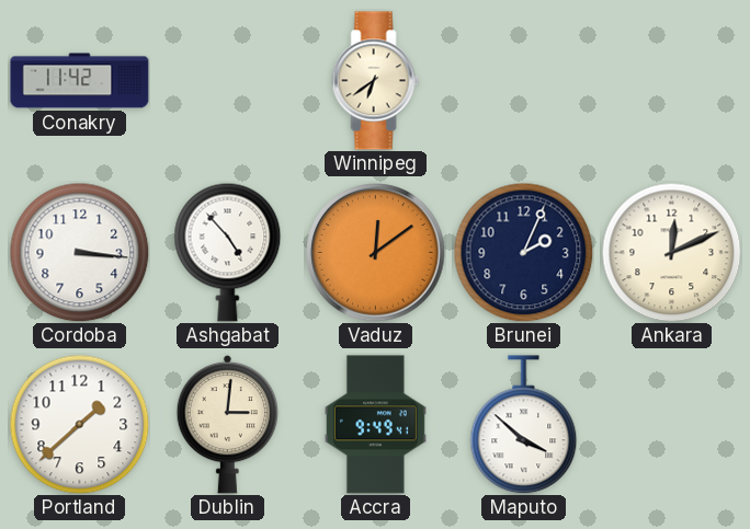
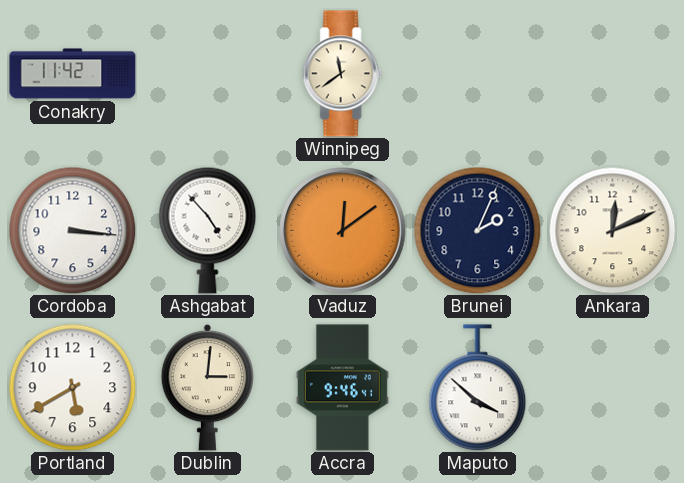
Winnipeg: 6:39 -> 11:39
Portland: 1:38 -> 5:40
Accra: 9:49 -> 9:46
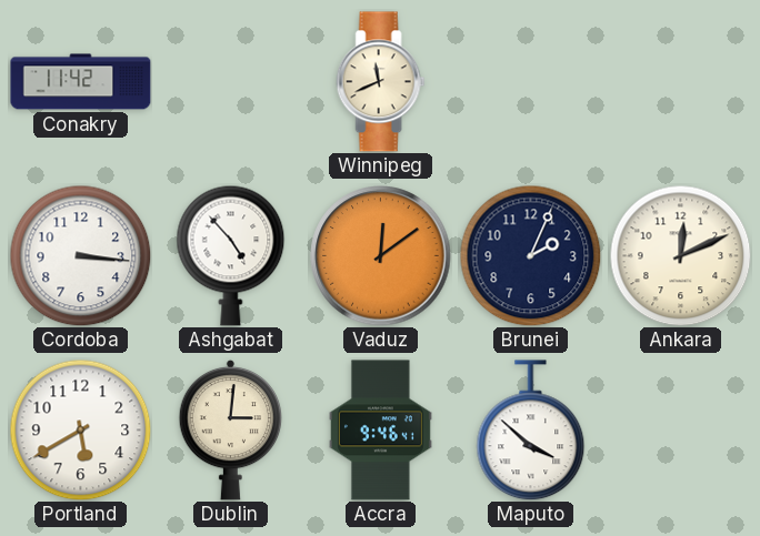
Winnipeg: 11:39 -> 11:41
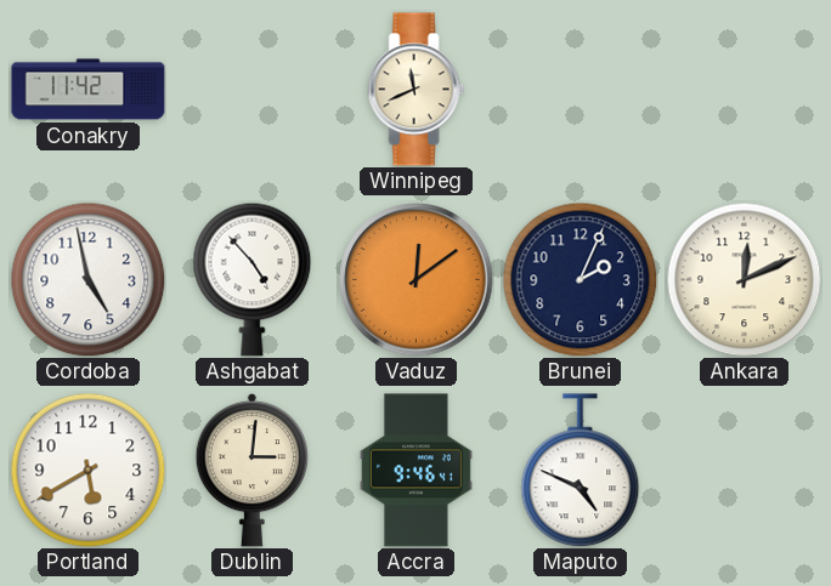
Cordoba: 3:16 -> 4:58
Maputo: 3:52 -> 4:49
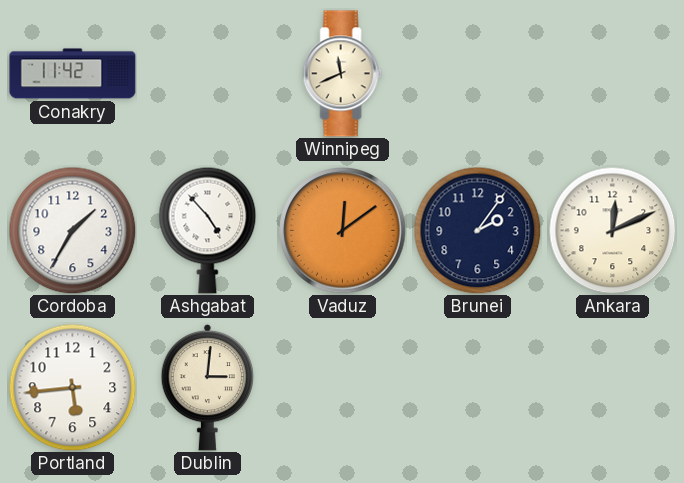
Cordoba: 4:58 -> 1:35
Brunei: 2:04 -> 2:06
Portland: 5:40 -> 5:44
Accra: 9:46 -> none
Maputo: 4:49 -> none
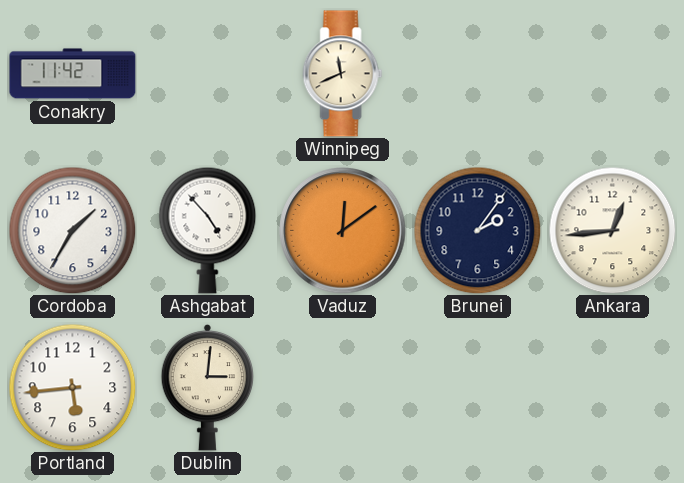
Ankara: 12:11 -> 12:44
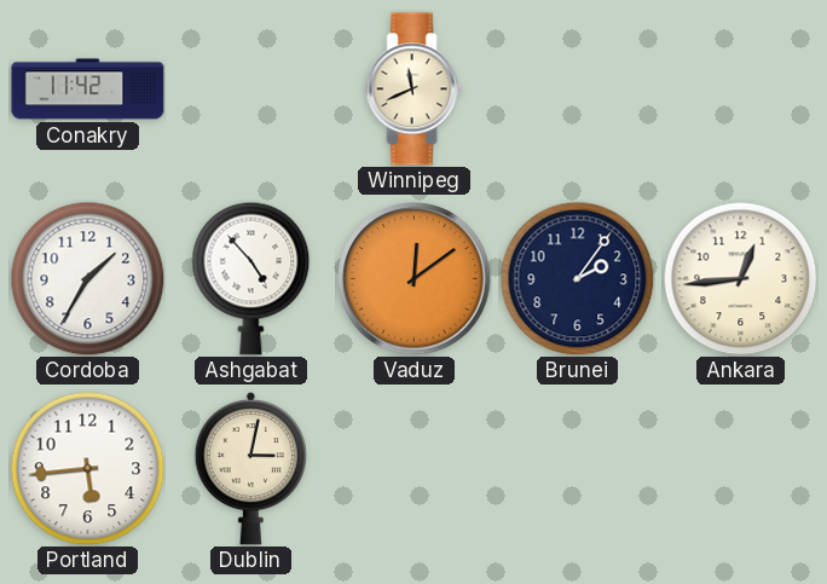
Dublin: 3:01 -> 3:02
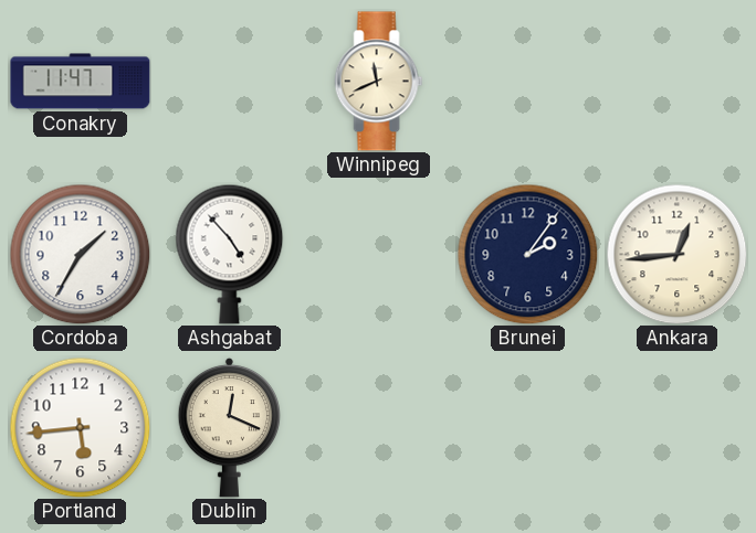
Conakry: 11:42 -> 11:47
Vaduz: 12:09 -> none
Dublin: 3:02 -> 12:19
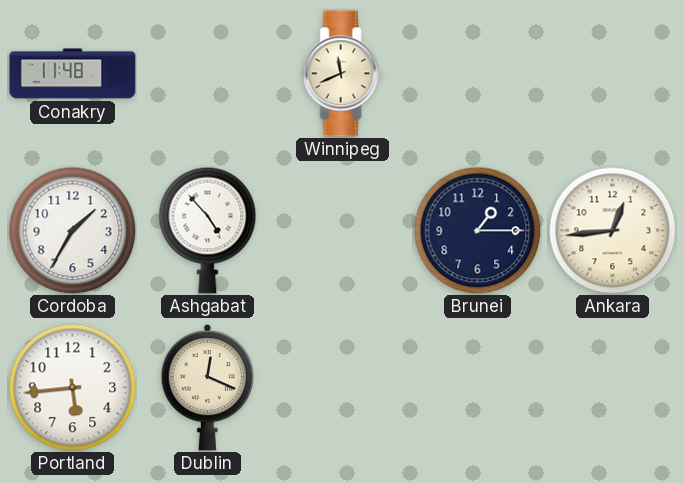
Conakry: 11:47 -> 11:48
Brunei: 2:06 -> 1:15
